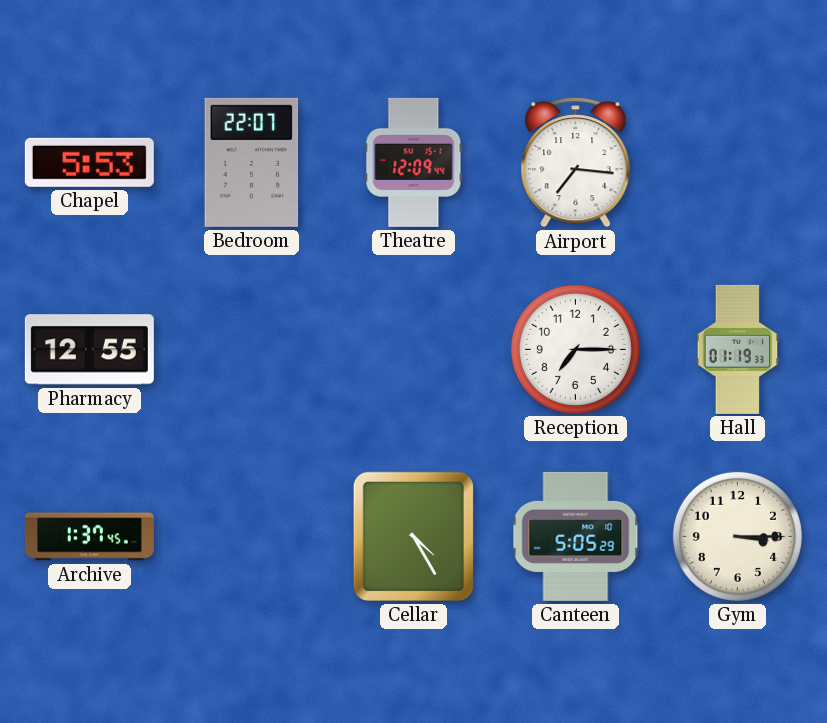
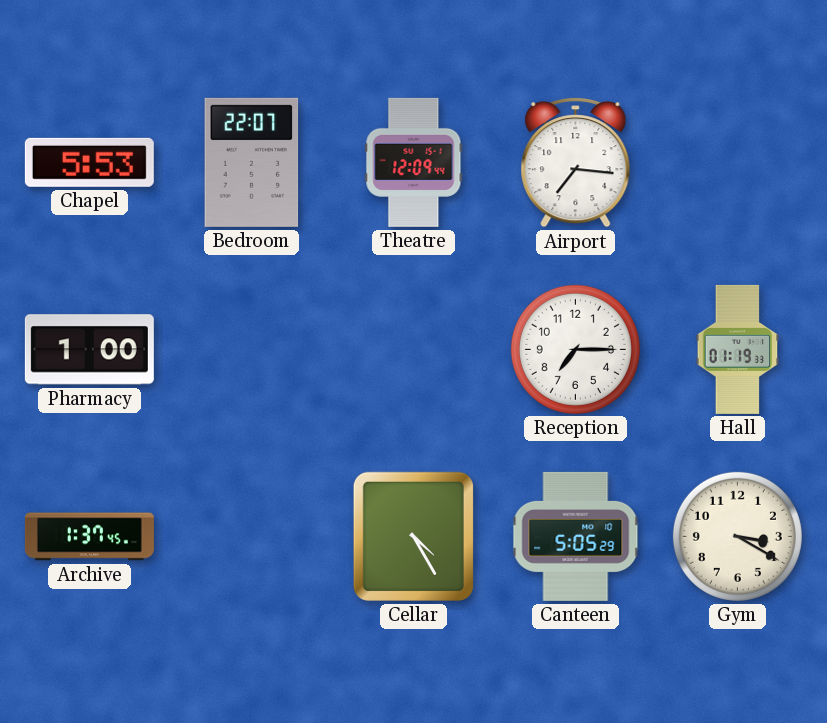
Pharmacy: 12:55 -> 1:00
Gym: 3:15 -> 3:20
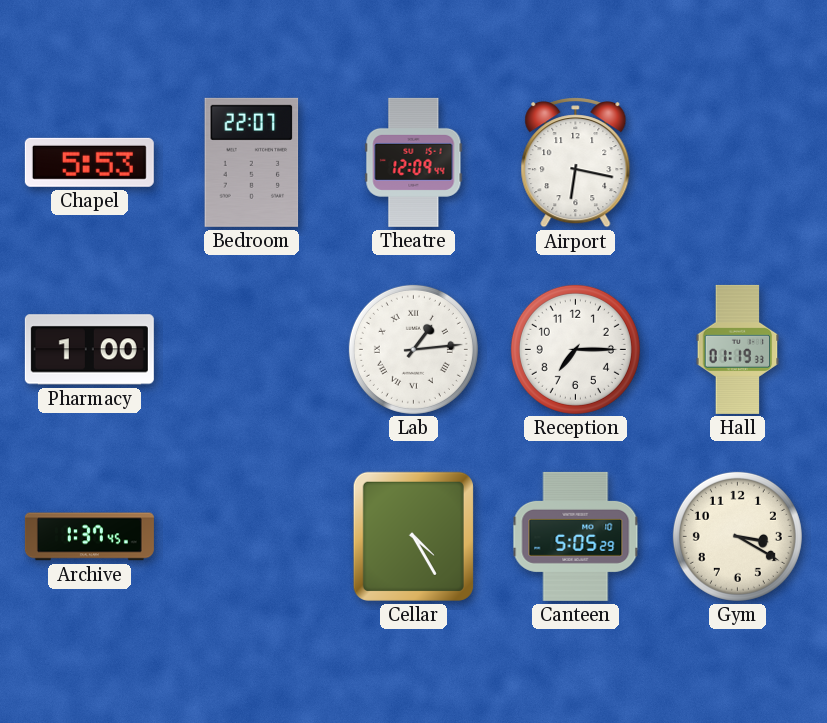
Airport: 7:16 -> 6:17
Lab: none -> 1:14
